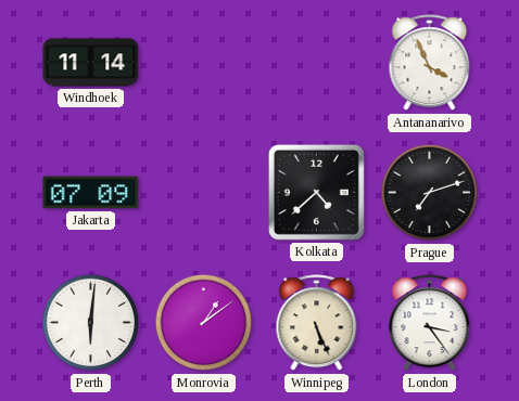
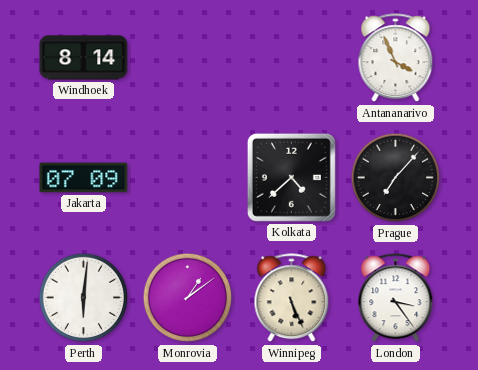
Windhoek: 11:14 -> 8:14
Prague: 7:12 -> 7:07
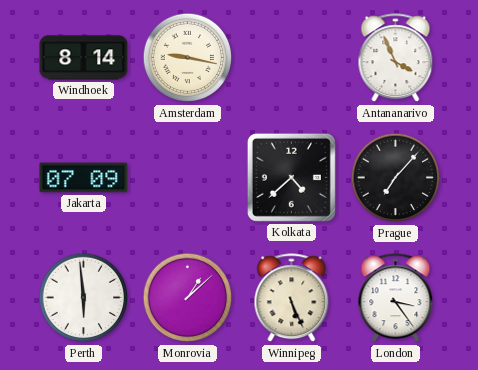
Amsterdam: none -> 9:17
Perth: 6:01 -> 5:59
Monrovia: 1:09 -> 1:08
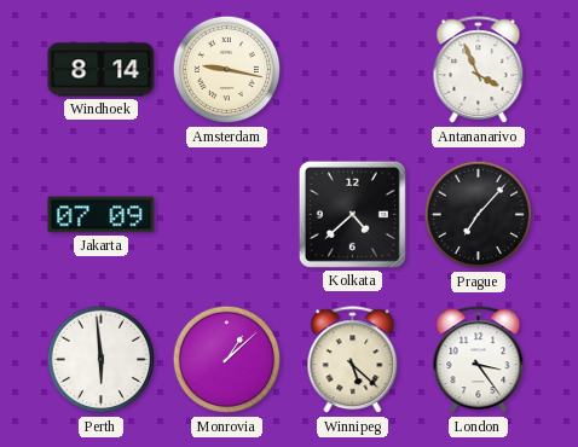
Winnipeg: 5:26 -> 5:22
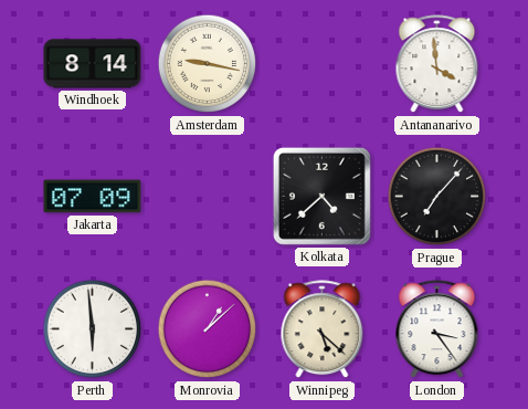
Antananarivo: 3:56 -> 3:59
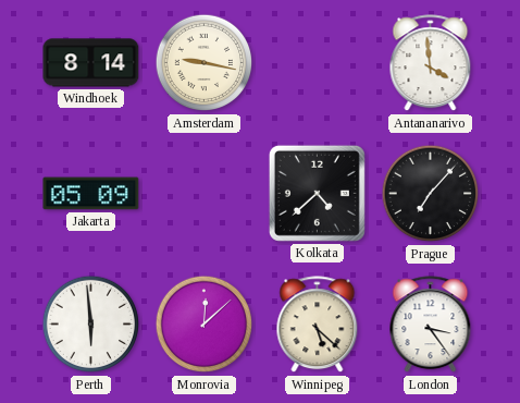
Jakarta: 07:09 -> 05:09
Monrovia: 1:08 -> 12:08
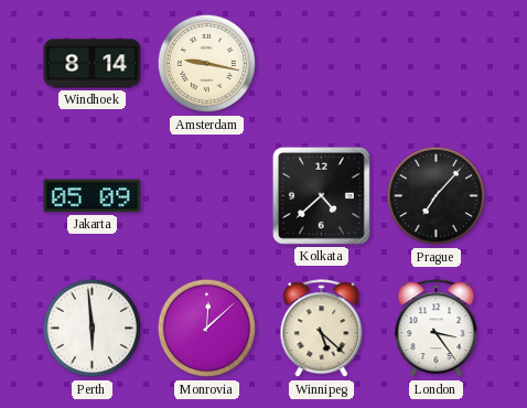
Antananarivo: 3:59 -> none
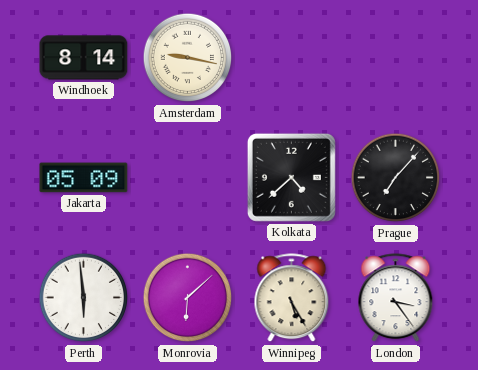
Monrovia: 12:08 -> 6:08
Winnipeg: 5:22 -> 5:25
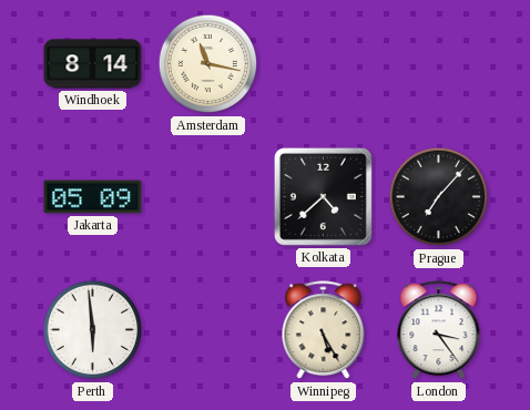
Amsterdam: 9:17 -> 11:17
Monrovia: 6:08 -> none
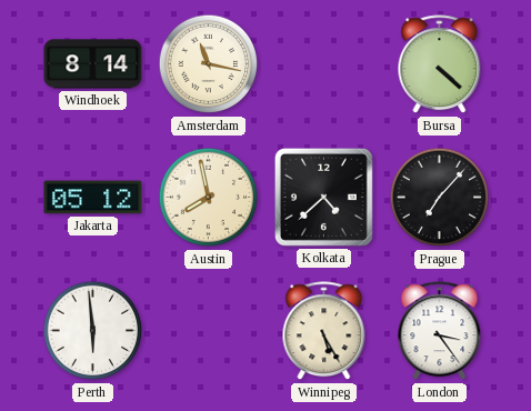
Bursa: none -> 4:22
Jakarta: 05:09 -> 05:12
Austin: none -> 7:58
